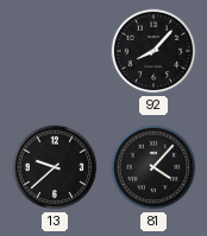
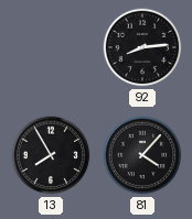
92: 8:07 -> 8:14
13: 9:38 -> 7:55
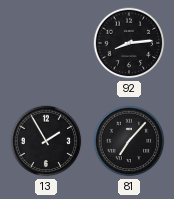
13: 7:55 -> 1:55
81: 4:07 -> 7:07
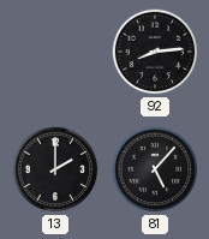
13: 1:55 -> 2:00
81: 7:07 -> 5:07
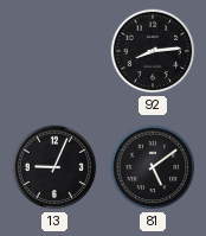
13: 2:00 -> 9:04
81: 5:07 -> 5:09
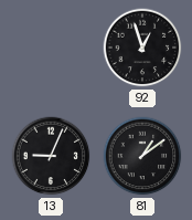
92: 8:14 -> 12:57
81: 5:09 -> 1:09
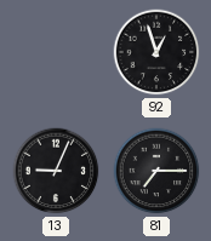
81: 1:09 -> 7:15
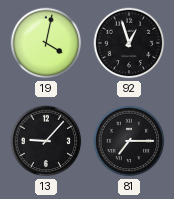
19: none -> 4:02
13: 9:04 -> 9:07
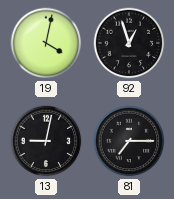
13: 9:07 -> 9:02
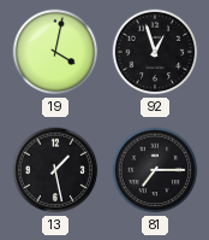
13: 9:02 -> 1:28
